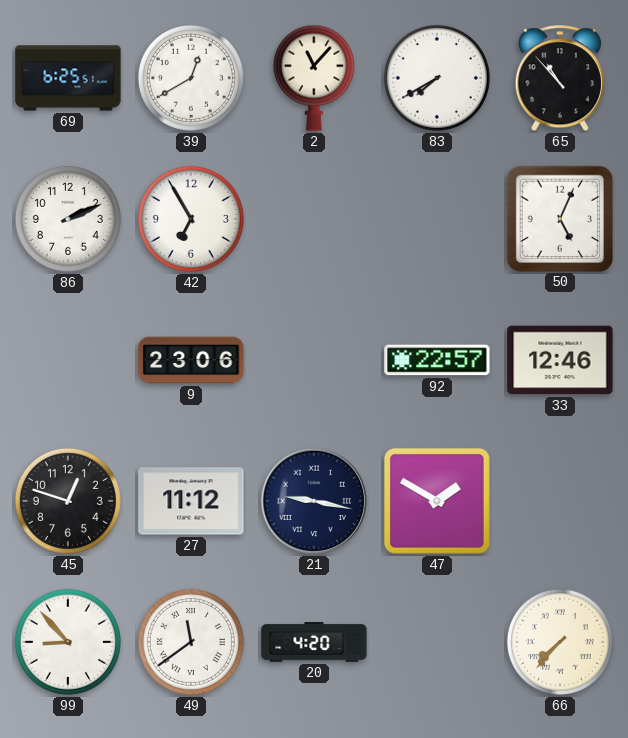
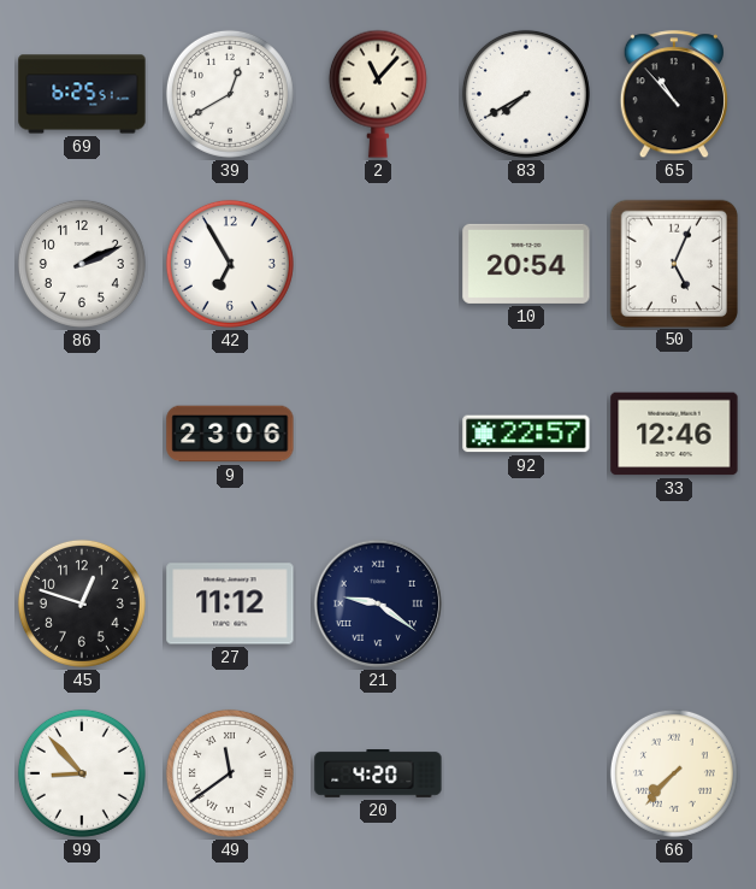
10: none -> 20:54
21: 9:17 -> 9:21
47: 1:50 -> none
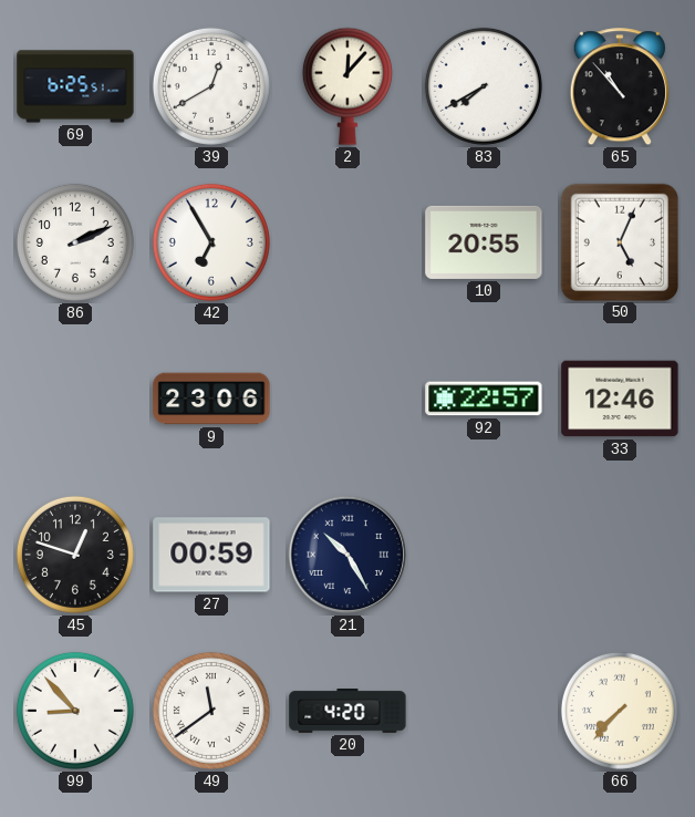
2: 11:07 -> 12:07
10: 20:54 -> 20:55
27: 11:12 -> 00:59
21: 9:21 -> 10:25
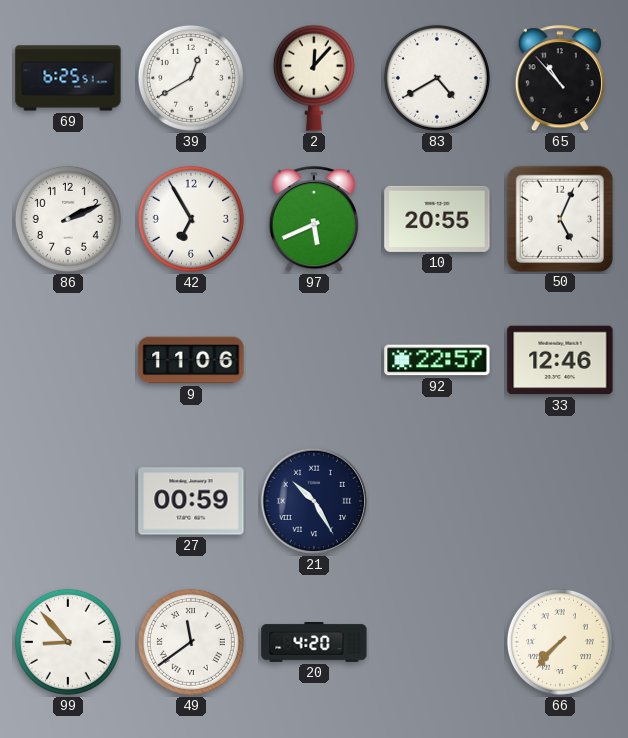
83: 7:40 -> 4:40
97: none -> 5:41
9: 23:06 -> 11:06
45: 12:48 -> none
